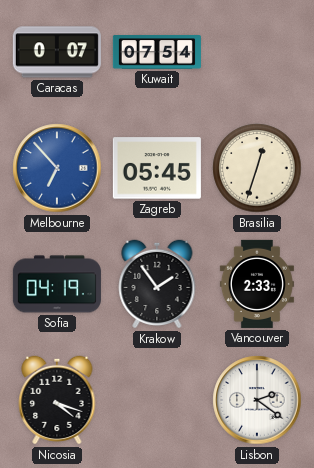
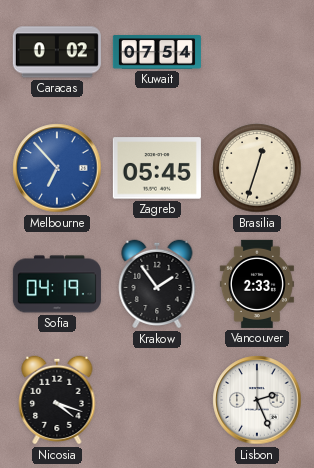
Caracas: 0:07 -> 0:02
Lisbon: 2:21 -> 2:26
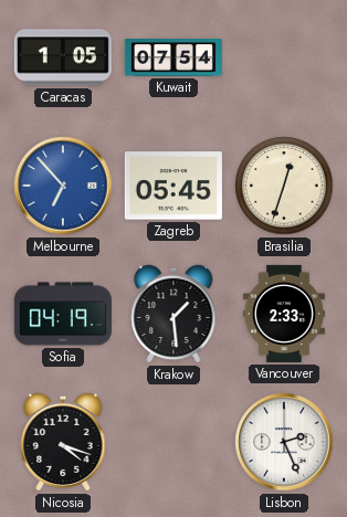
Caracas: 0:02 -> 1:05
Krakow: 1:54 -> 1:29
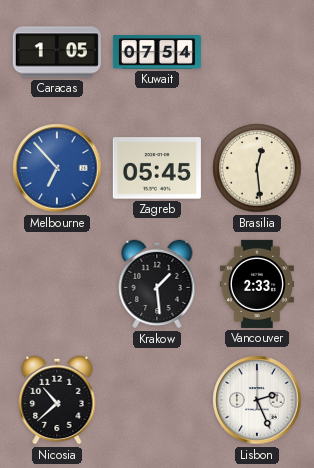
Brasilia: 12:33 -> 12:29
Sofia: 04:19 -> none
Nicosia: 4:18 -> 10:38
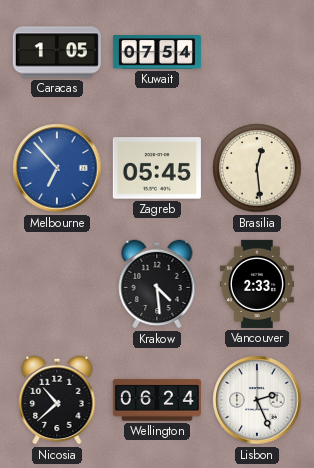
Krakow: 1:29 -> 4:29
Wellington: none -> 06:24
